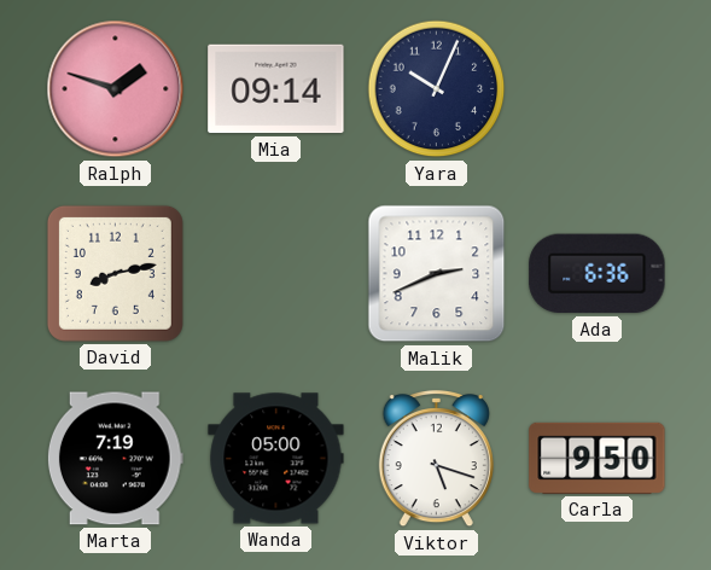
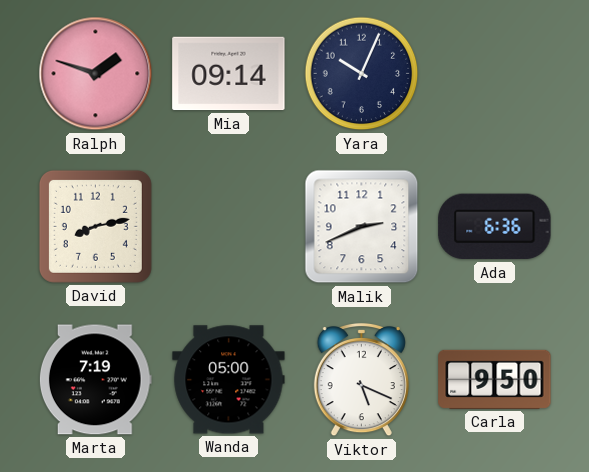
Viktor: 5:18 -> 5:19
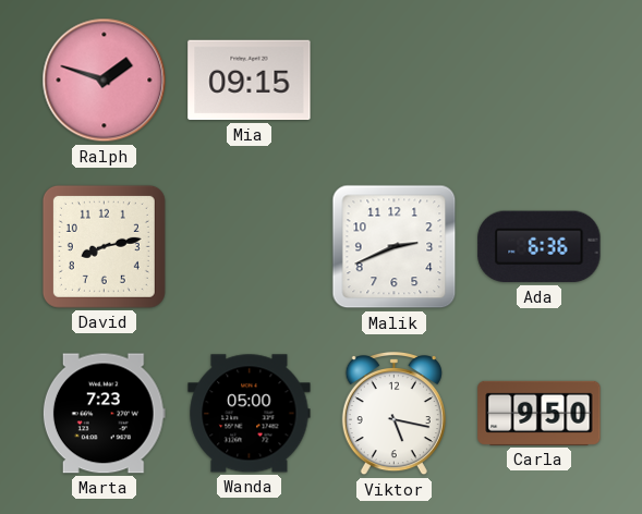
Mia: 09:14 -> 09:15
Yara: 10:04 -> none
Marta: 7:19 -> 7:23
Viktor: 5:19 -> 5:17
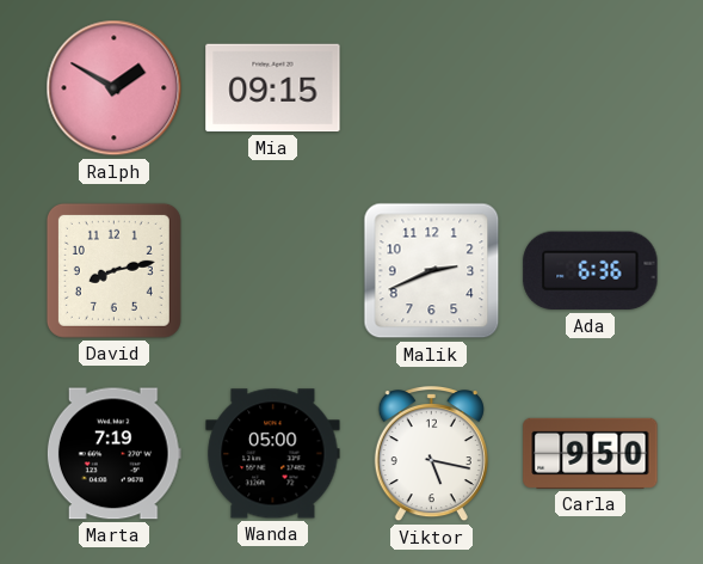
Ralph: 1:48 -> 1:50
Marta: 7:23 -> 7:19
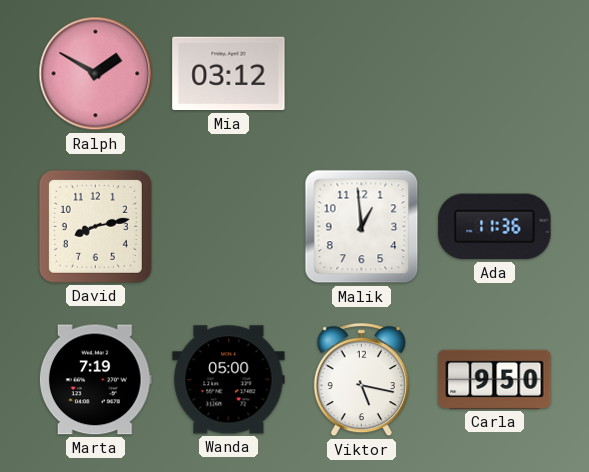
Mia: 09:15 -> 03:12
Malik: 2:41 -> 12:59
Ada: 6:36 -> 11:36
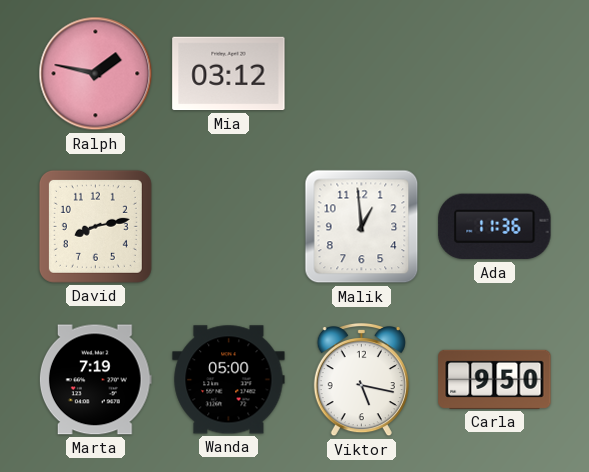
Ralph: 1:50 -> 1:47
